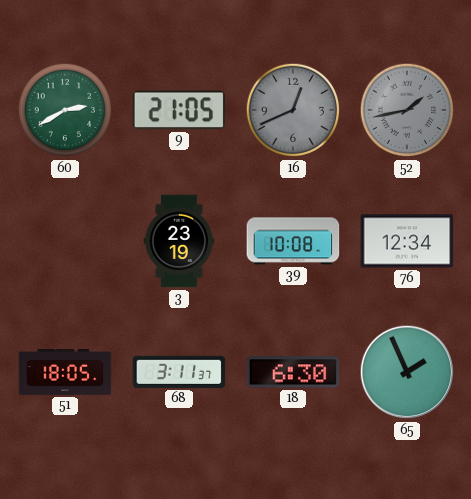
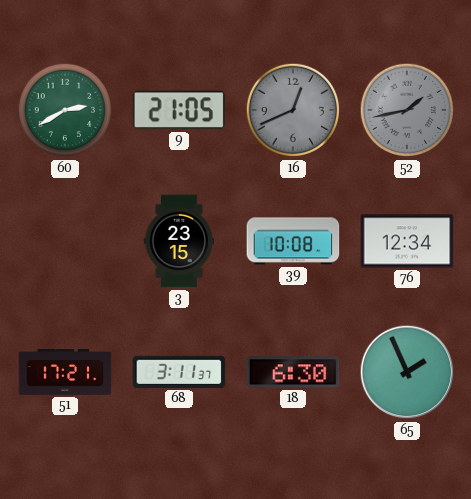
3: 23:19 -> 23:15
51: 18:05 -> 17:21
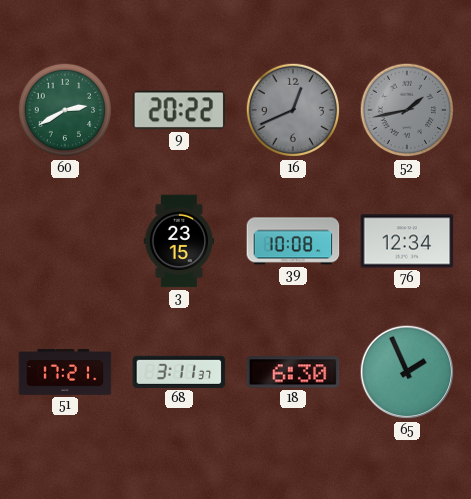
9: 21:05 -> 20:22
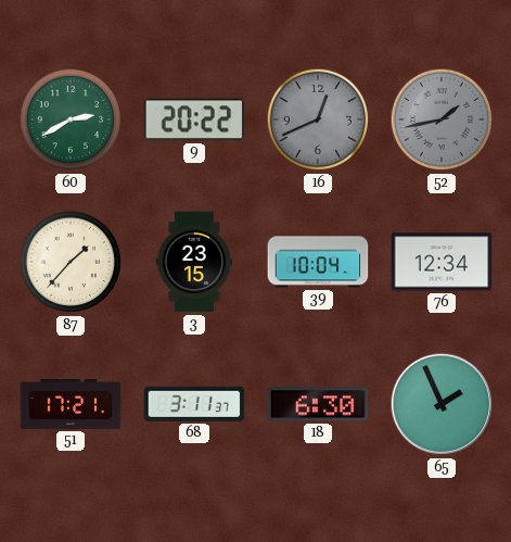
87: none -> 1:37
39: 10:08 -> 10:04
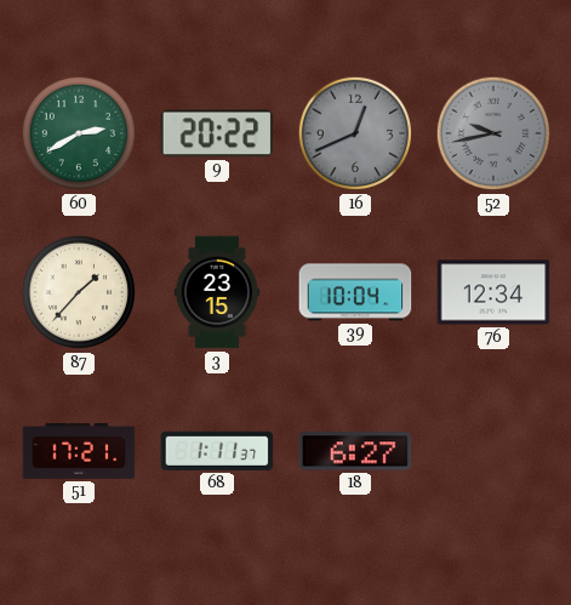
52: 1:43 -> 9:43
68: 3:11 -> 1:11
18: 6:30 -> 6:27
65: 1:56 -> none
